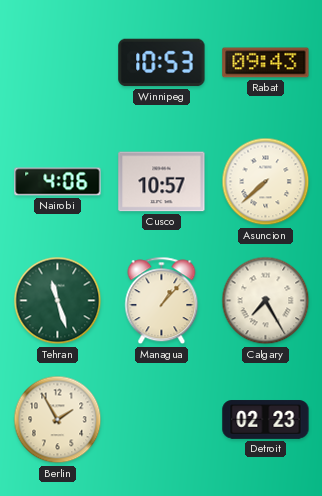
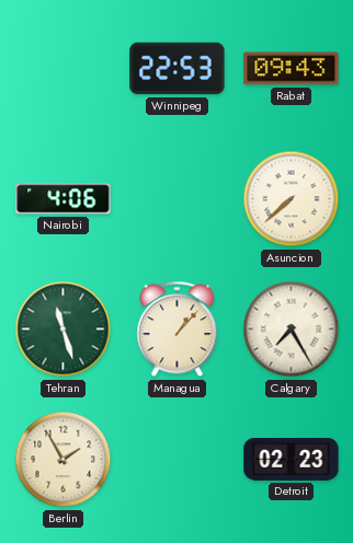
Winnipeg: 10:53 -> 22:53
Cusco: 10:57 -> none
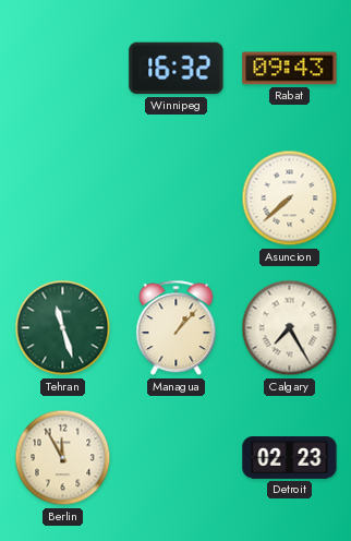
Winnipeg: 22:53 -> 16:32
Nairobi: 4:06 -> none
Berlin: 1:55 -> 11:55
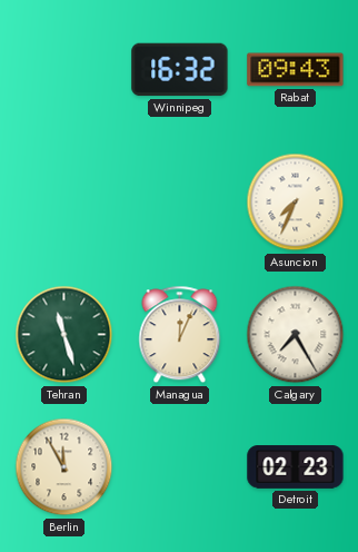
Asuncion: 7:38 -> 7:34
Managua: 1:07 -> 12:04
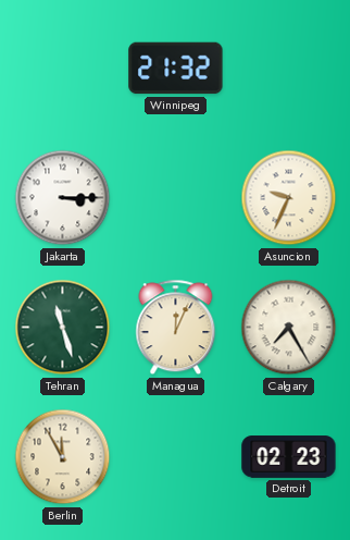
Winnipeg: 16:32 -> 21:32
Rabat: 09:43 -> none
Jakarta: none -> 3:15
Asuncion: 7:34 -> 9:34
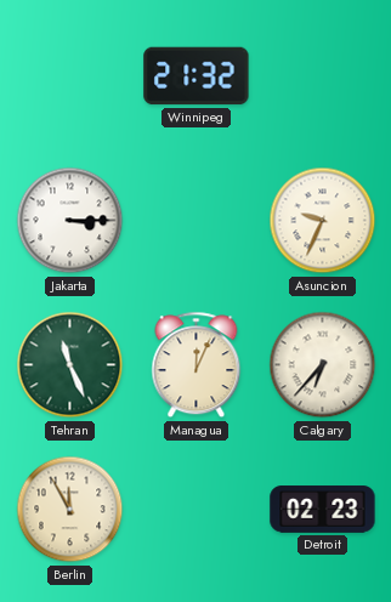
Tehran: 11:27 -> 11:26
Calgary: 7:25 -> 6:37
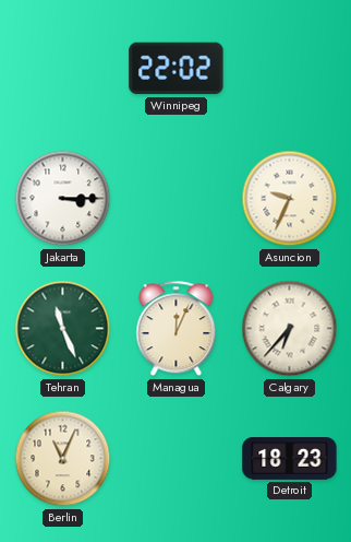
Winnipeg: 21:32 -> 22:02
Berlin: 11:55 -> 11:04
Detroit: 02:23 -> 18:23
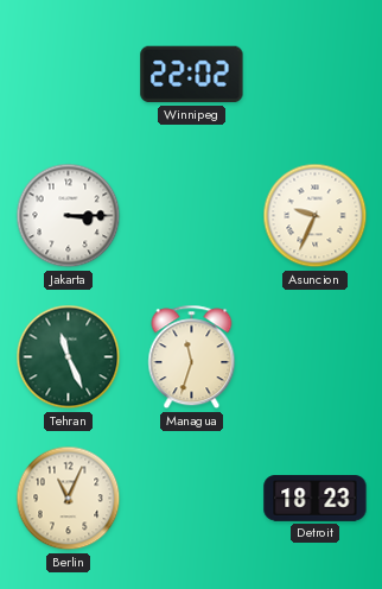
Managua: 12:04 -> 11:33
Calgary: 6:37 -> none
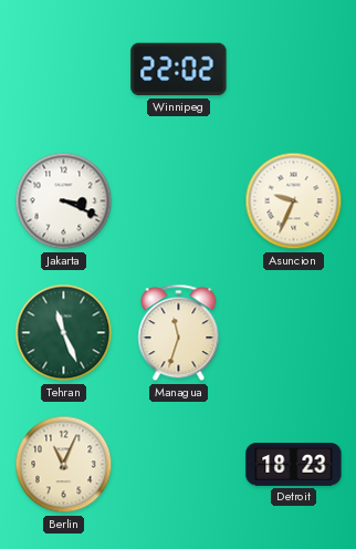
Jakarta: 3:15 -> 3:19
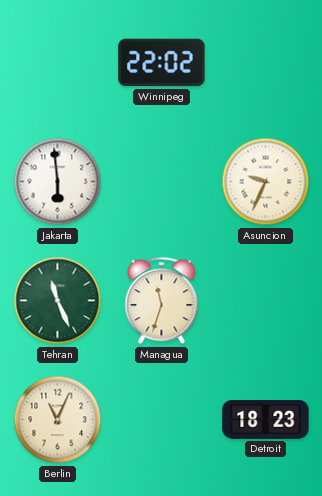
Jakarta: 3:19 -> 5:59
